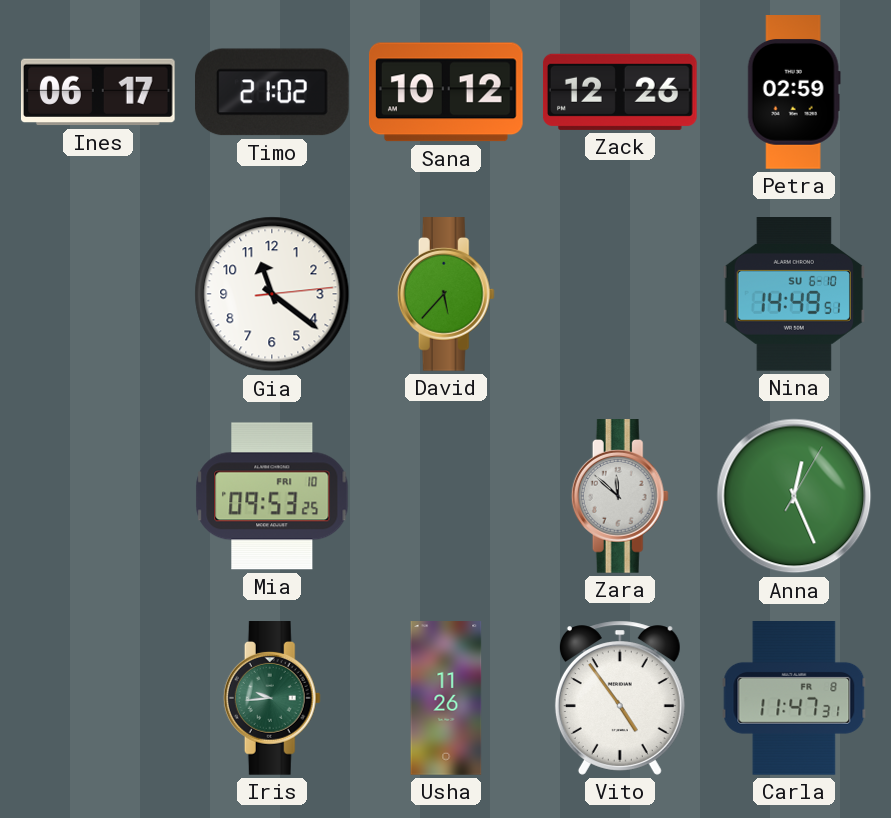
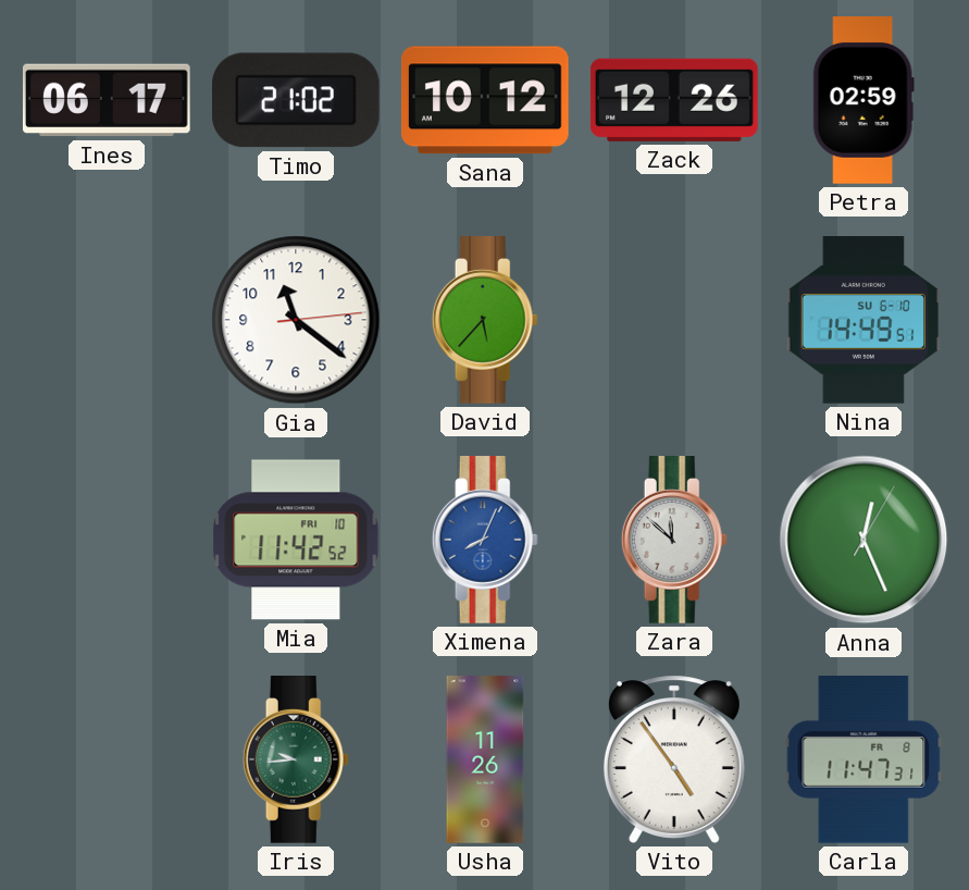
Mia: 09:53 -> 11:42
Ximena: none -> 8:04
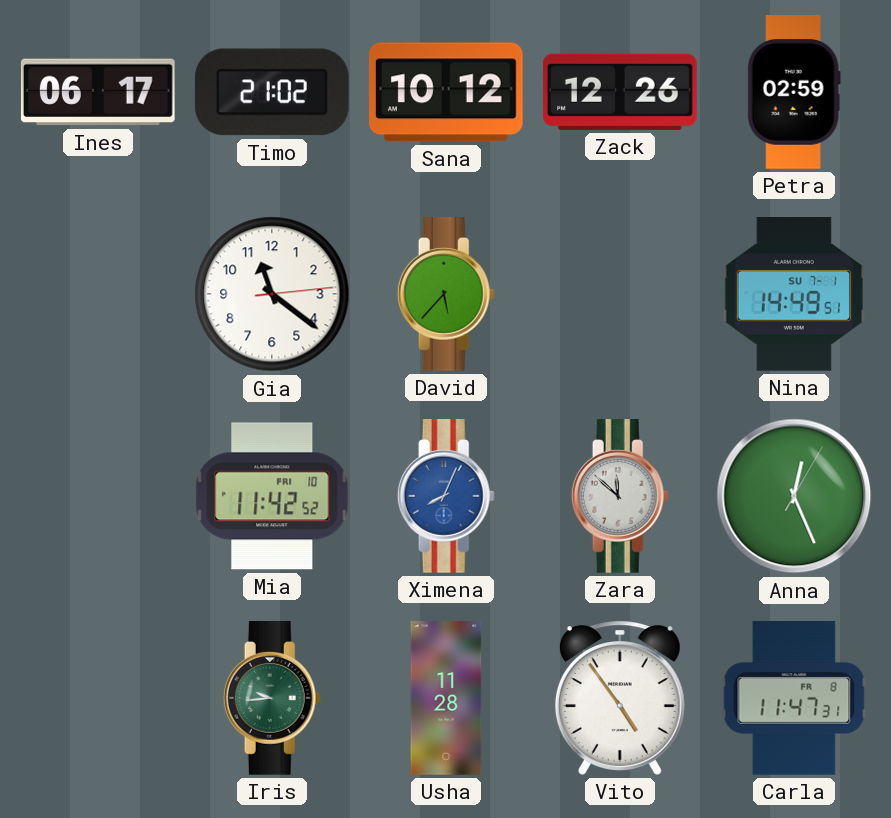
Nina date: SU 6-10 -> SU 7-1
Usha: 11:26 -> 11:28
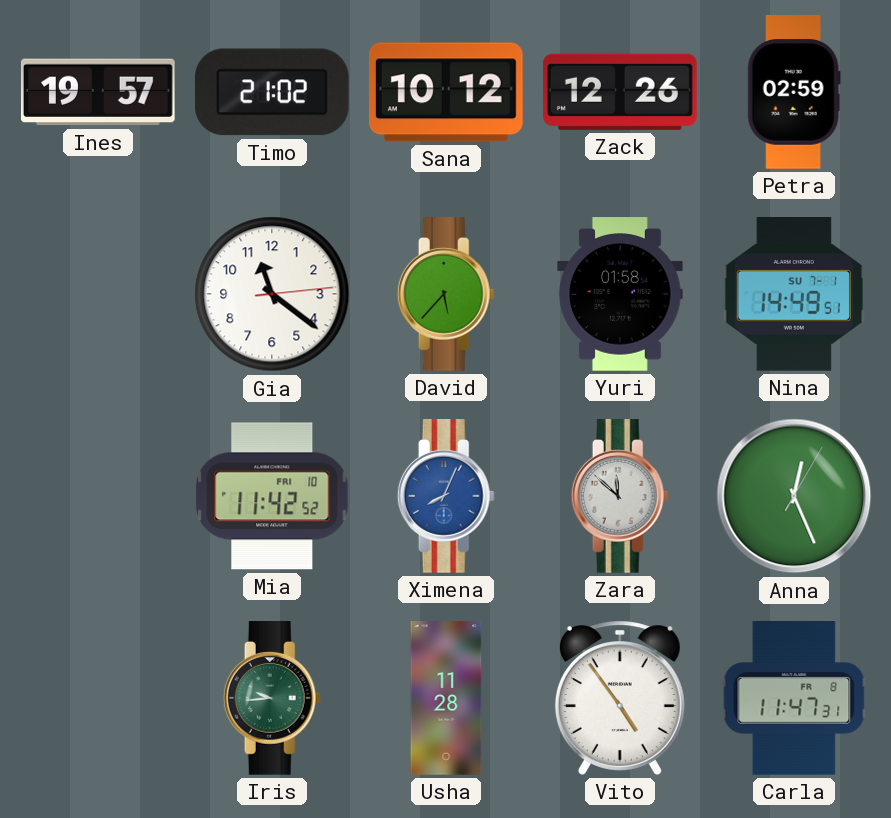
Ines: 06:17 -> 19:57
Yuri: none -> 01:58
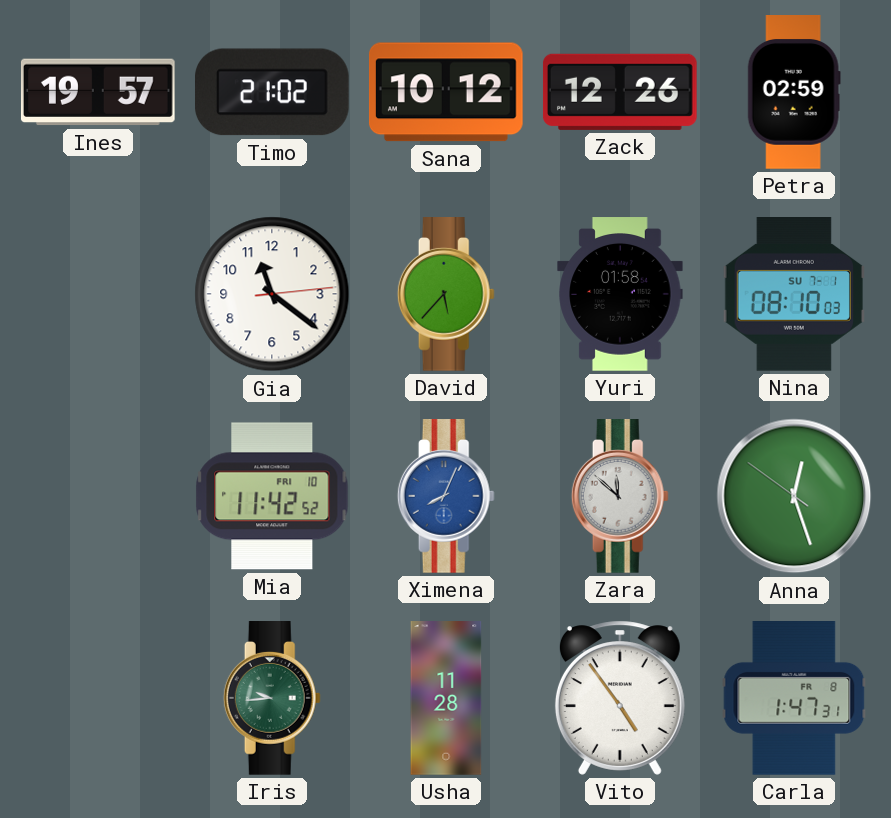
Nina: 14:49 -> 08:10
Anna: 12:26:05 -> 12:26:51
Carla: 11:47 -> 1:47
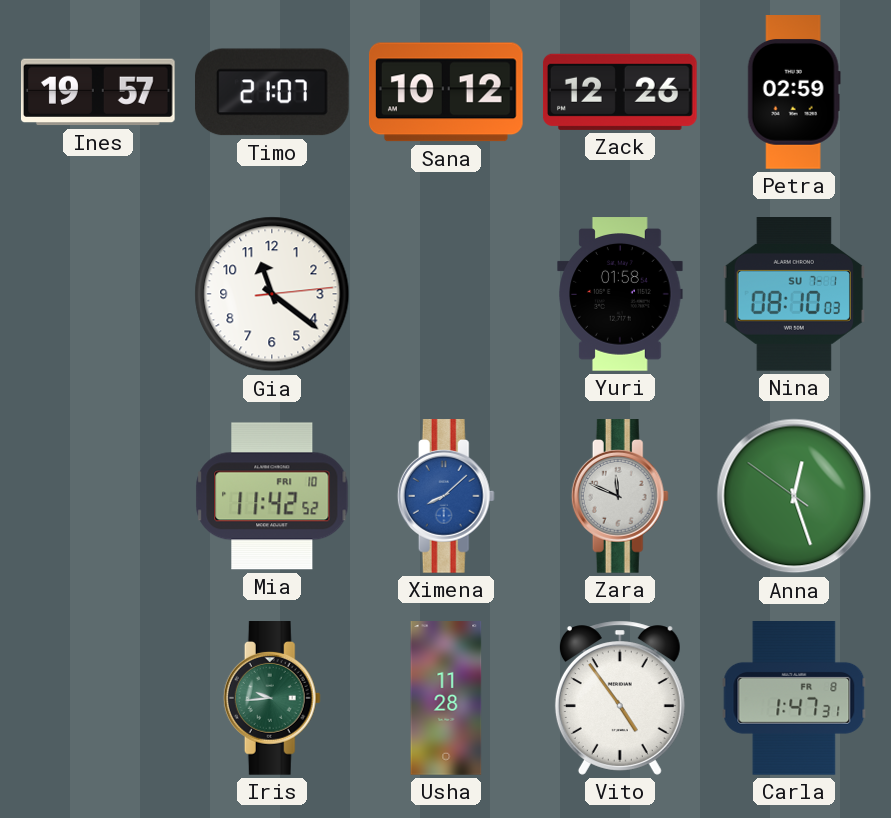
Timo: 21:02 -> 21:07
David: 5:37 -> none
Ximena: 8:04 -> 8:08
Zara: 11:52 -> 11:49
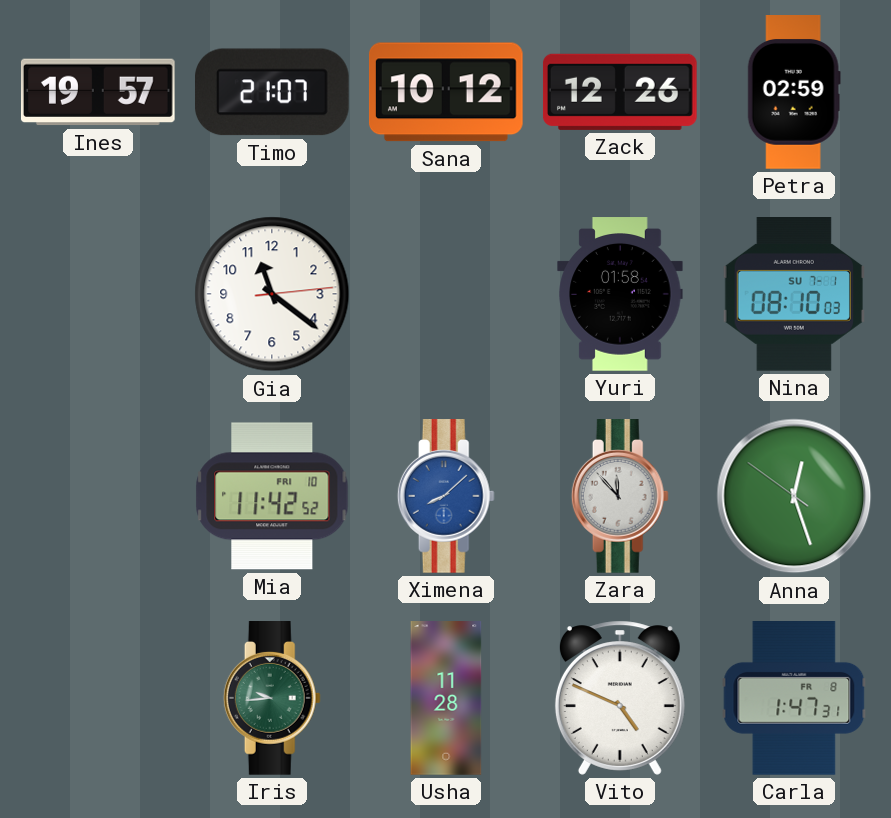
Zara: 11:49 -> 11:53
Vito: 4:54 -> 4:49
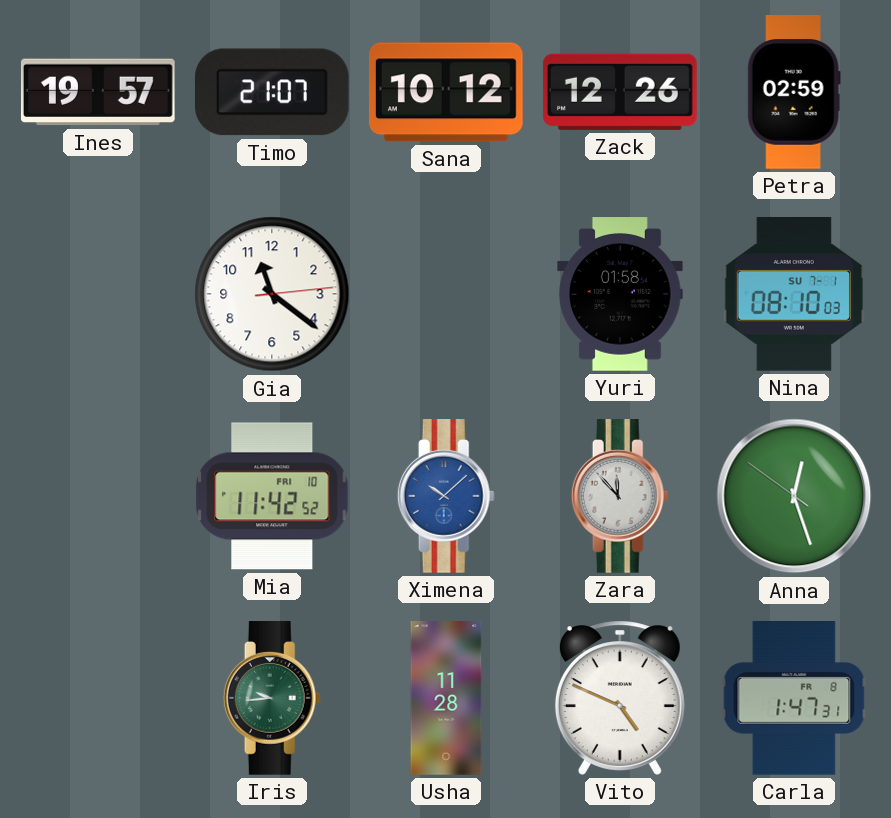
Ximena: 8:08 -> 10:08
